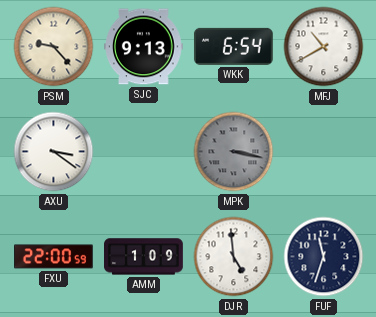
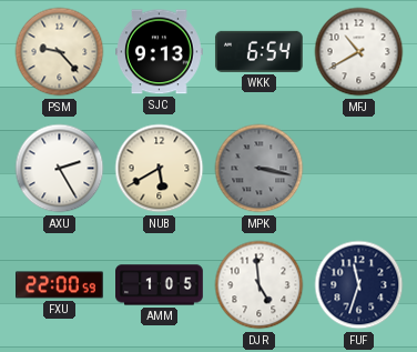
AXU: 3:21 -> 2:25
NUB: none -> 5:40
AMM: 1:09 -> 1:05
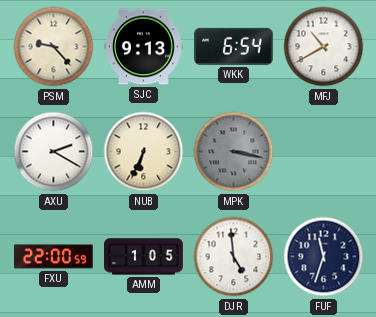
AXU: 2:25 -> 2:20
NUB: 5:40 -> 6:34
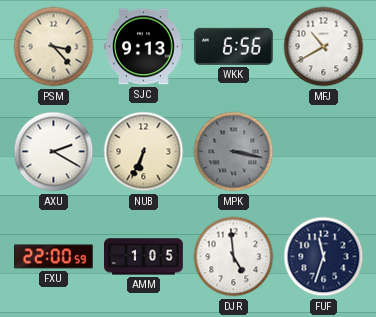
PSM: 9:23 -> 3:23
WKK: 6:54 -> 6:56
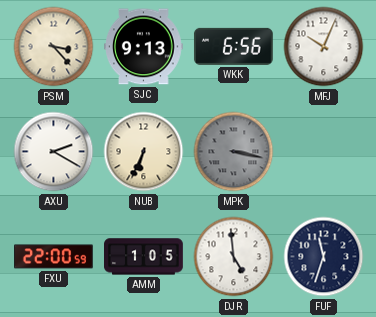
MFJ: 10:40 -> 10:04
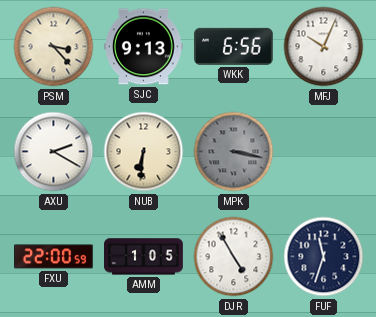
NUB: 6:34 -> 6:31
DJR: 4:59 -> 4:55
